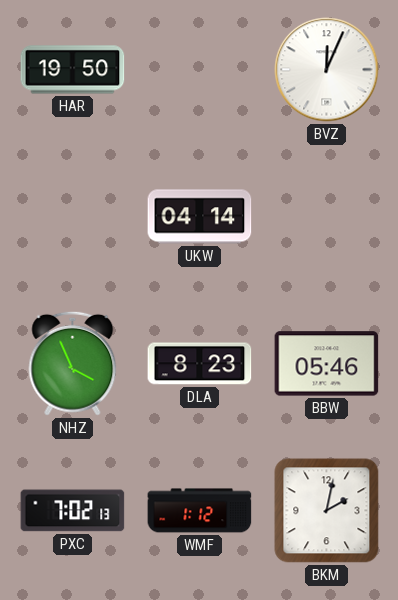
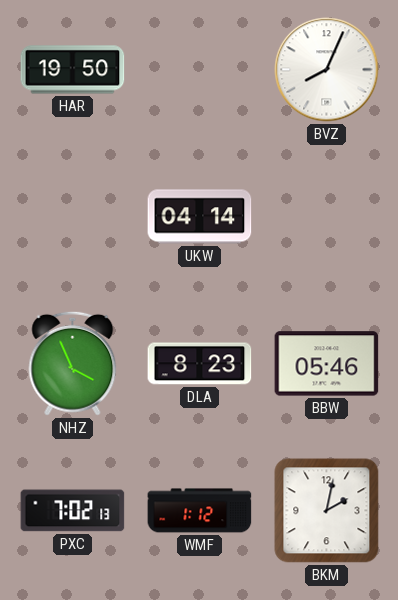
BVZ: 12:04 -> 8:04
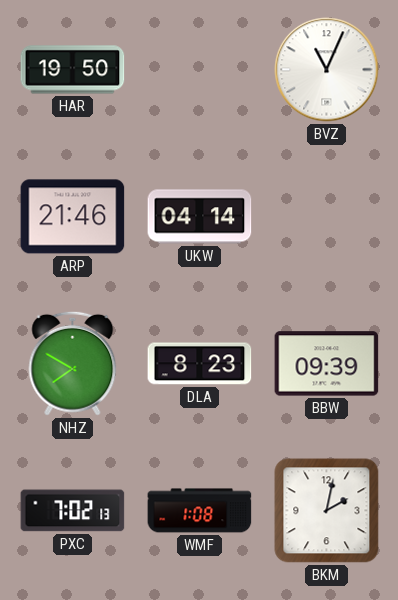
BVZ: 8:04 -> 11:04
ARP: none -> 21:46
NHZ: 3:56 -> 7:50
BBW: 05:46 -> 09:39
WMF: 1:12 -> 1:08
